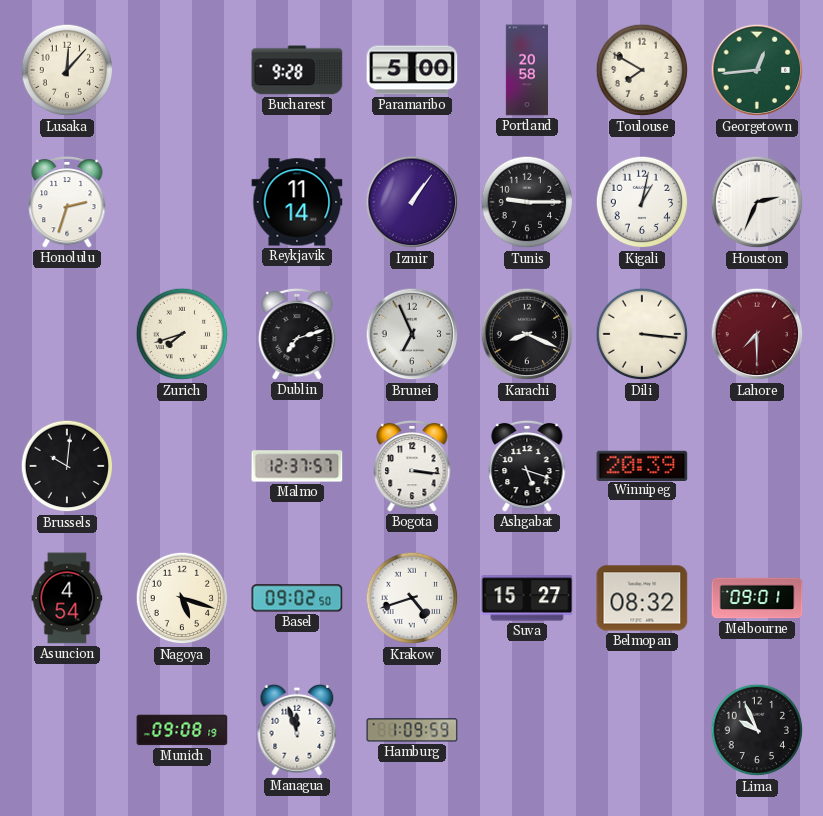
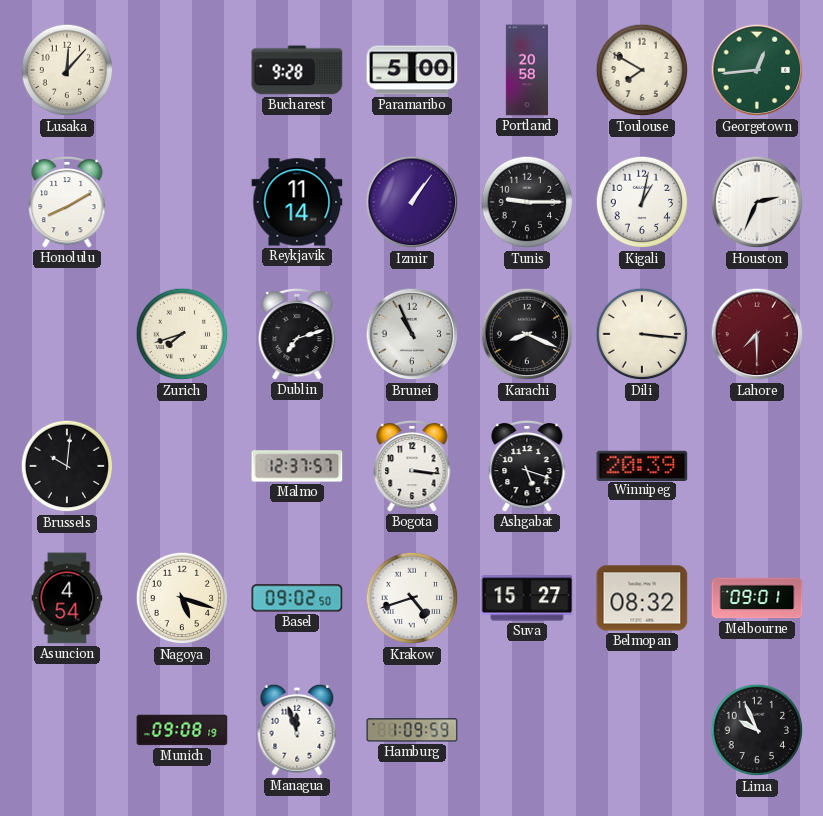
Honolulu: 2:33 -> 8:10
Brunei: 6:56 -> 10:56
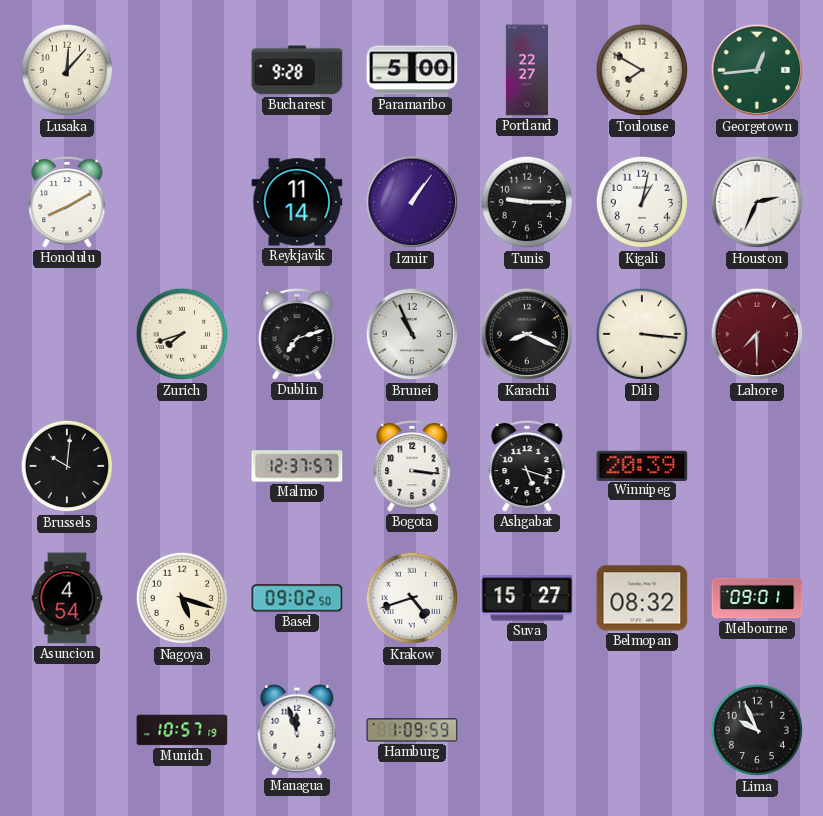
Portland: 20:58 -> 22:27
Munich: 09:08 -> 10:57
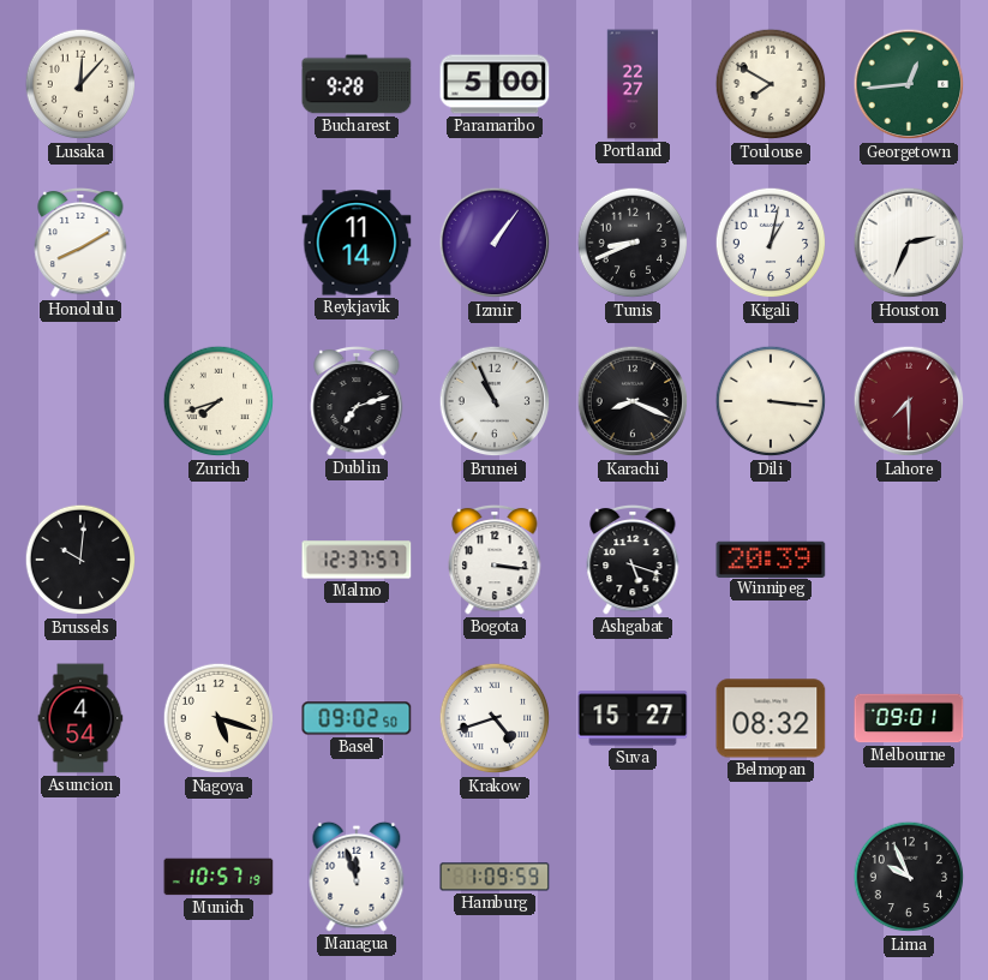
Tunis: 9:15 -> 8:41
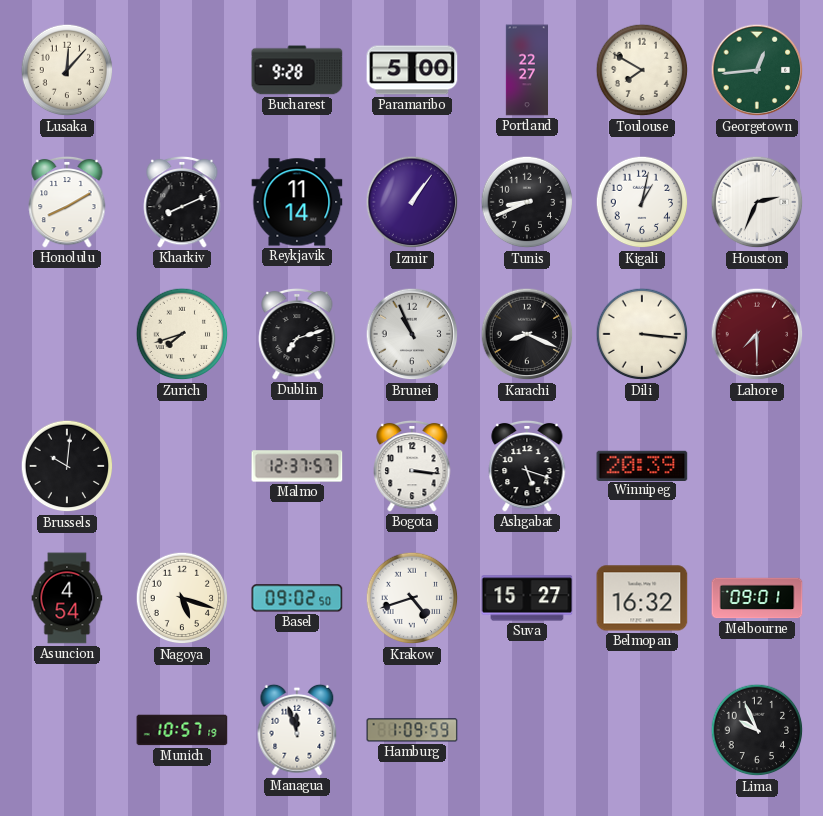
Kharkiv: none -> 8:11
Belmopan: 08:32 -> 16:32
